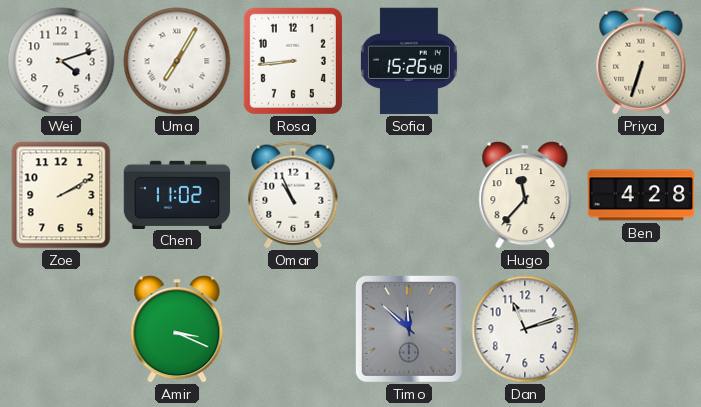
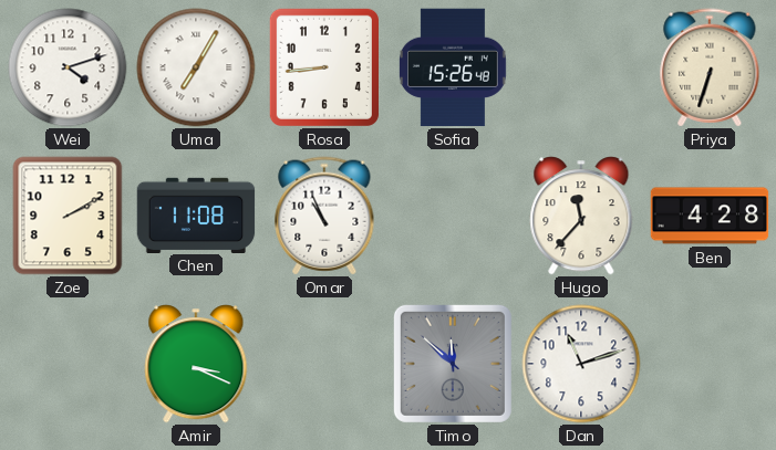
Chen: 11:02 -> 11:08
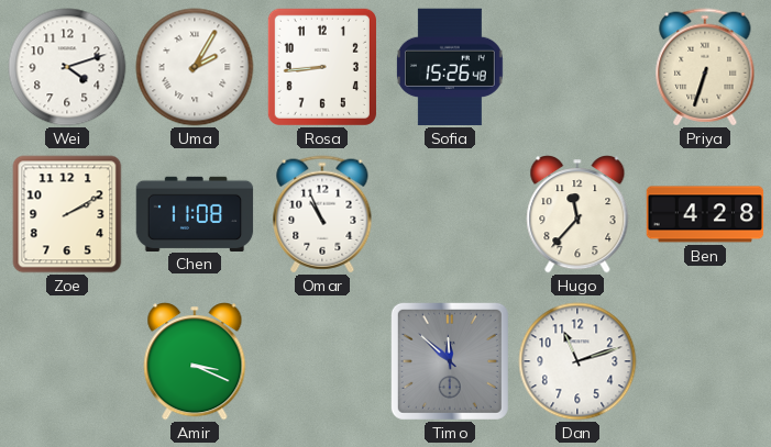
Uma: 7:05 -> 2:05
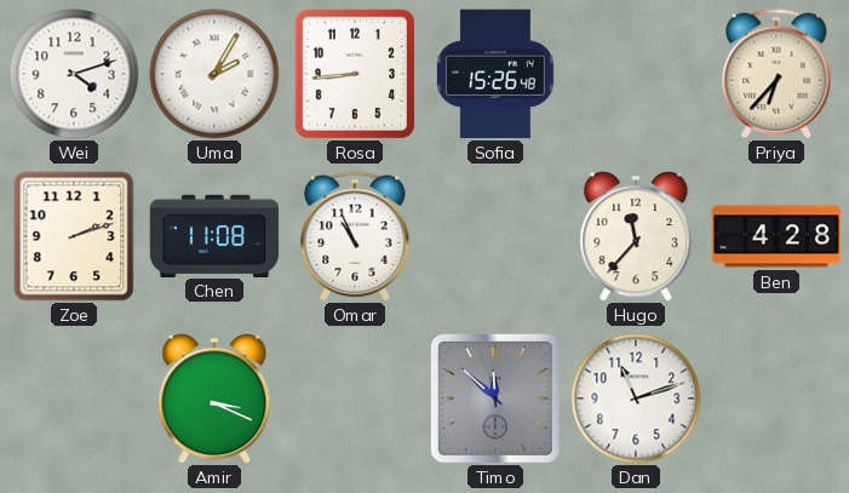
Priya: 6:33 -> 6:37
Zoe: 2:10 -> 2:12
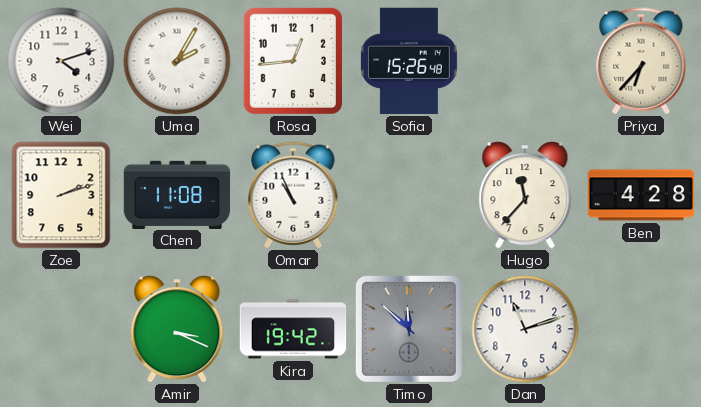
Rosa: 8:44 -> 12:44
Kira: none -> 19:42
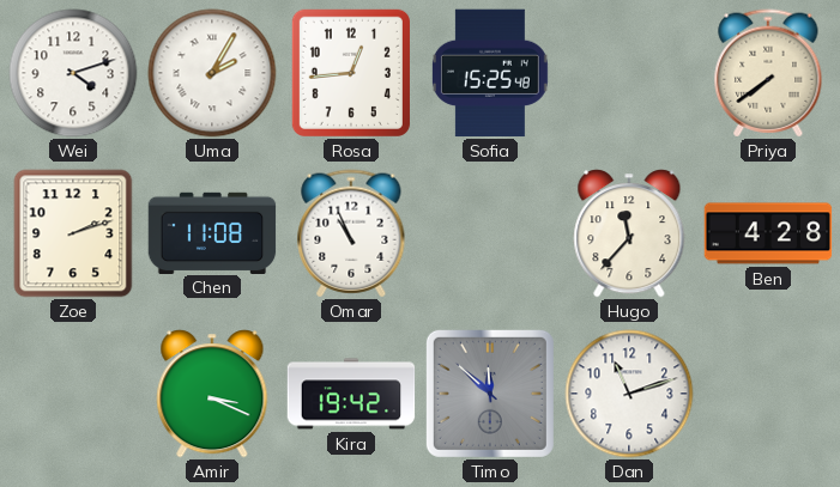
Sofia: 15:26 -> 15:25
Priya: 6:37 -> 7:39
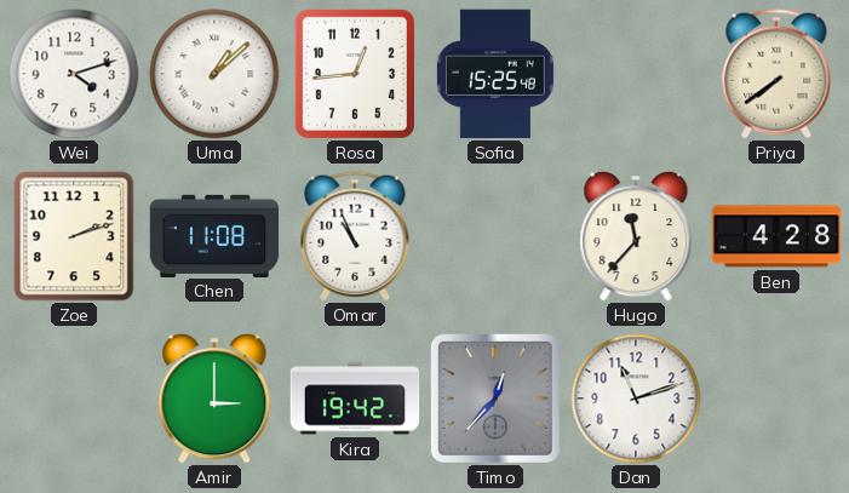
Uma: 2:05 -> 1:08
Amir: 3:19 -> 3:00
Timo: 11:52 -> 12:37
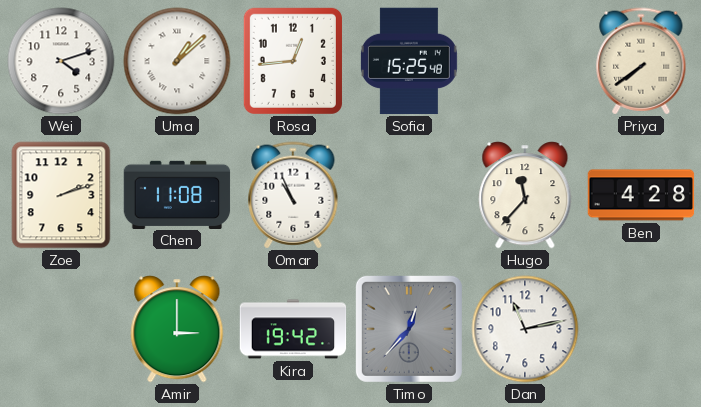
Dan: 11:12 -> 11:13
